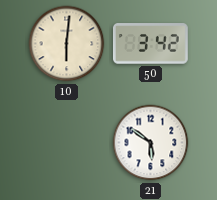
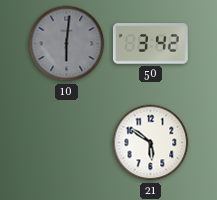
10 dial: cream -> grey
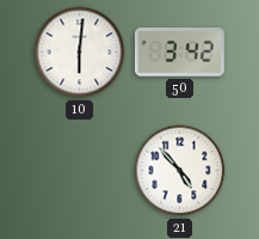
10 dial: grey -> white
21: 5:51 -> 4:53
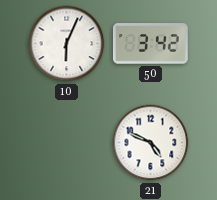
10: 6:01 -> 6:04
21: 4:53 -> 4:49
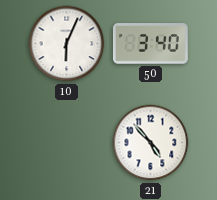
50: 3:42 -> 3:40
21: 4:49 -> 4:53
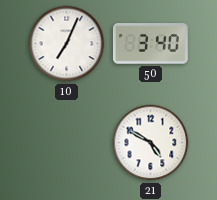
10: 6:04 -> 7:04
21: 4:53 -> 4:50
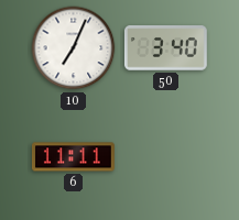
6: none -> 11:11
21: 4:50 -> none
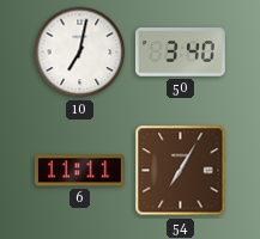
10: 7:04 -> 7:02
54: none -> 7:05
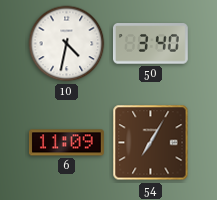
10: 7:02 -> 4:32
6: 11:11 -> 11:09
